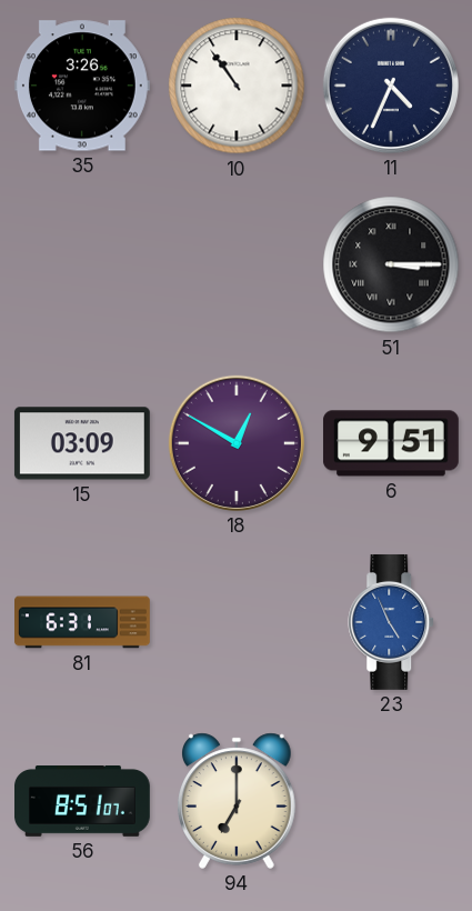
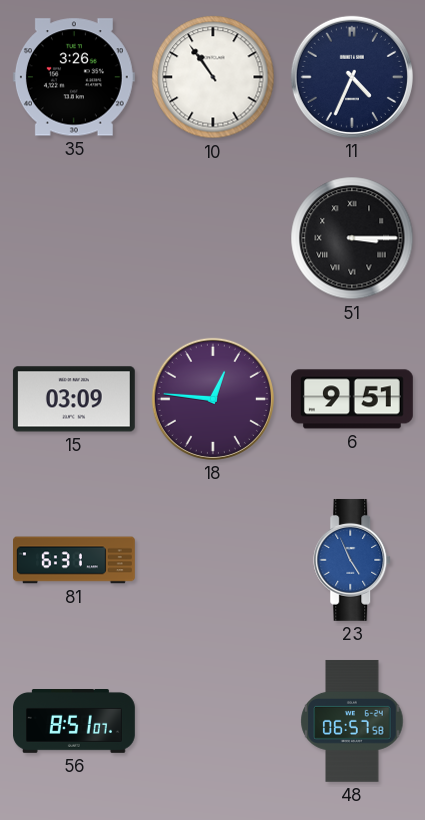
18: 12:50 -> 12:46
94: 7:00 -> none
48: none -> 06:57
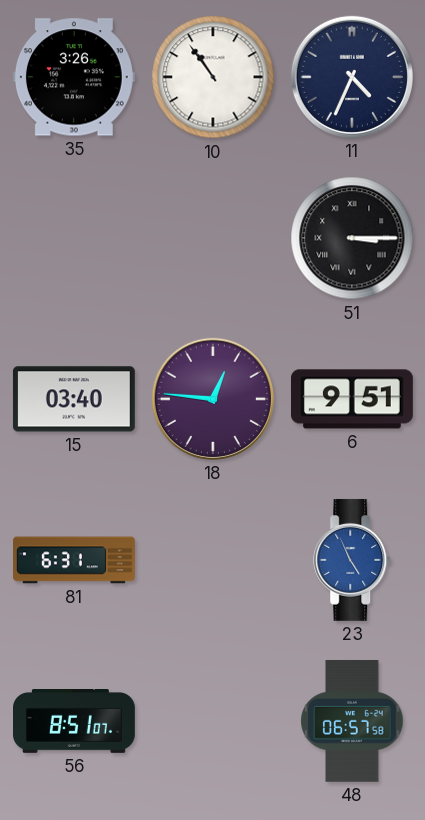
15: 03:09 -> 03:40
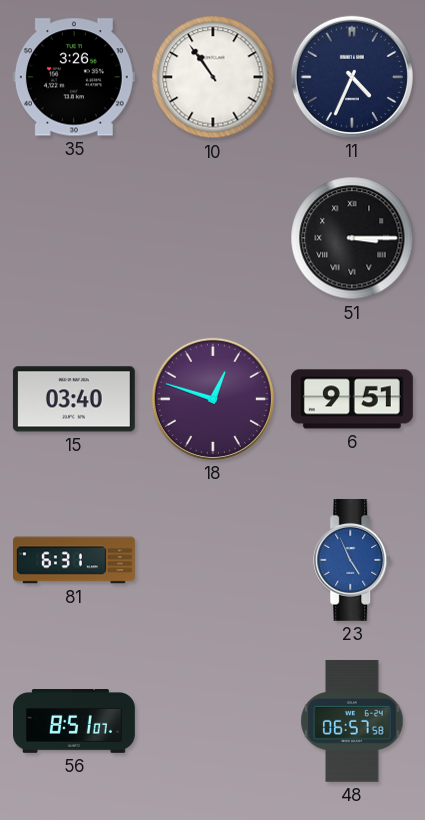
18: 12:46 -> 12:48
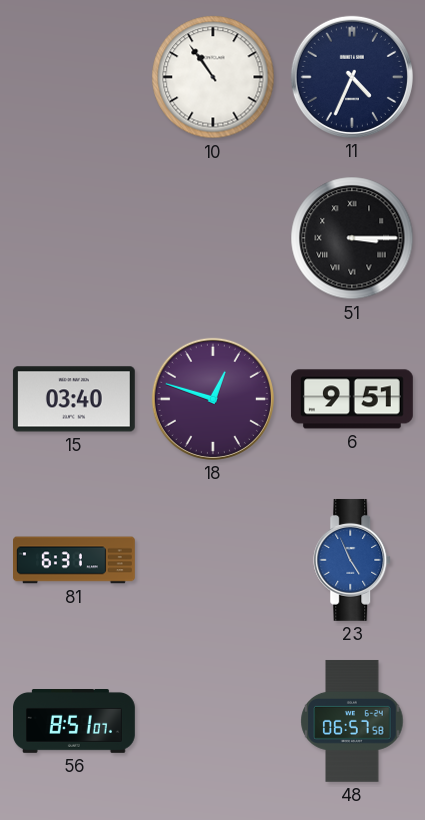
35: 3:26 -> none
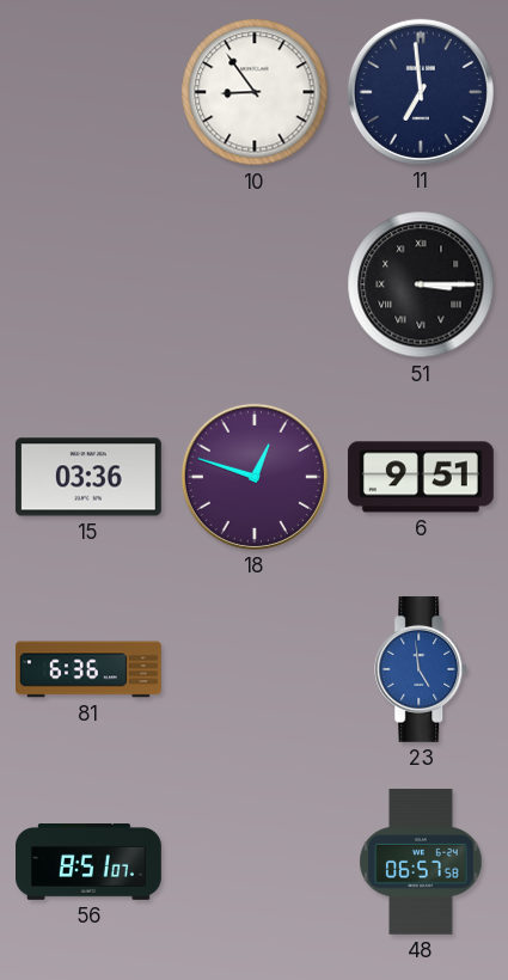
10: 10:54 -> 8:54
11: 4:34 -> 6:59
15: 03:40 -> 03:36
81: 6:31 -> 6:36
23: 4:56 -> 4:59
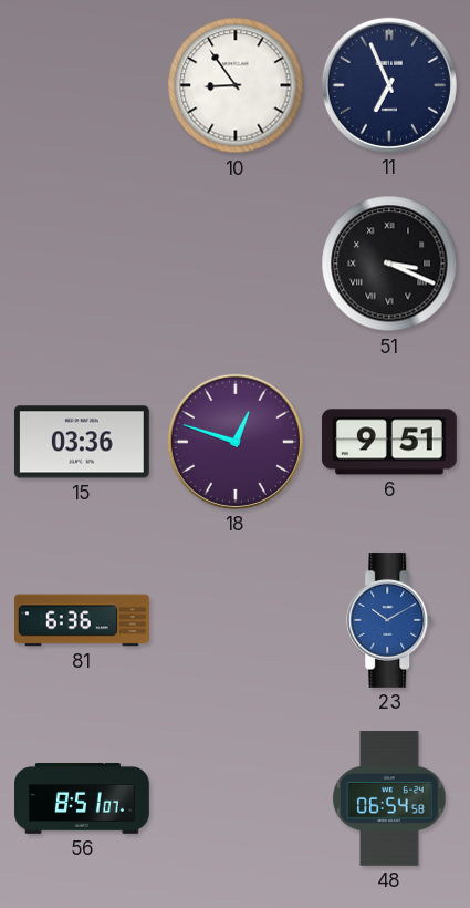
11: 6:59 -> 6:56
51: 3:15 -> 3:19
23: 4:59 -> 10:10
48: 06:57 -> 06:54
